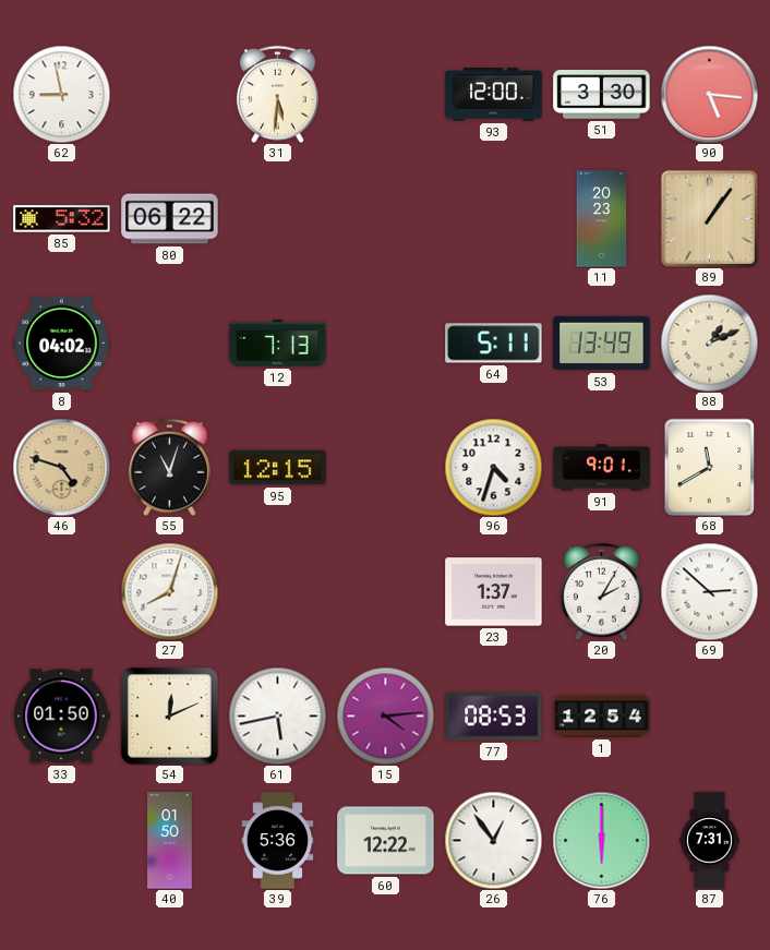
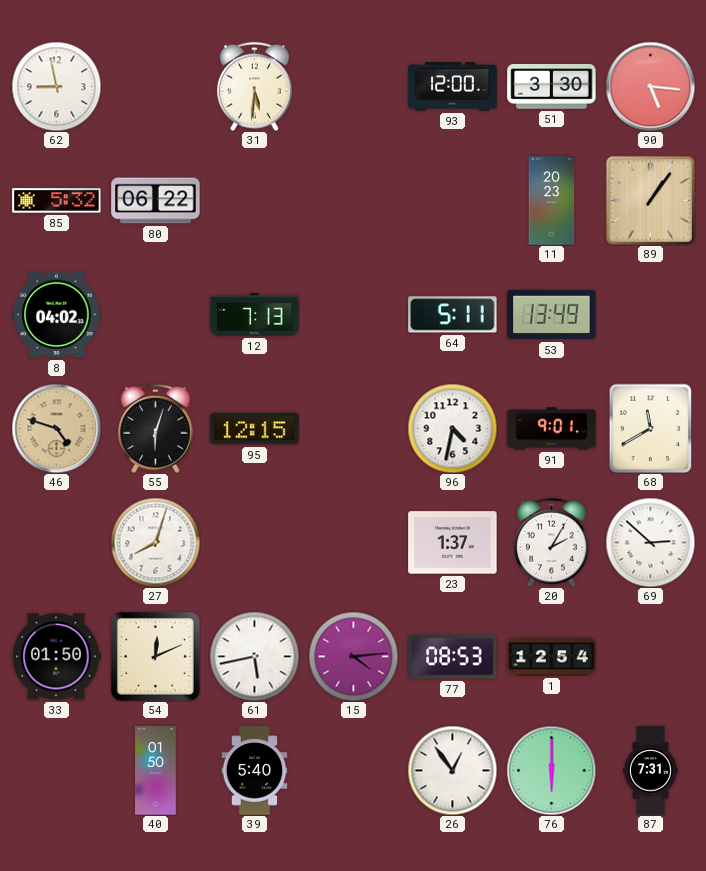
88: 1:11 -> none
55: 11:03 -> 6:03
96: 4:33 -> 4:32
39: 5:36 -> 5:40
60: 12:22 -> none
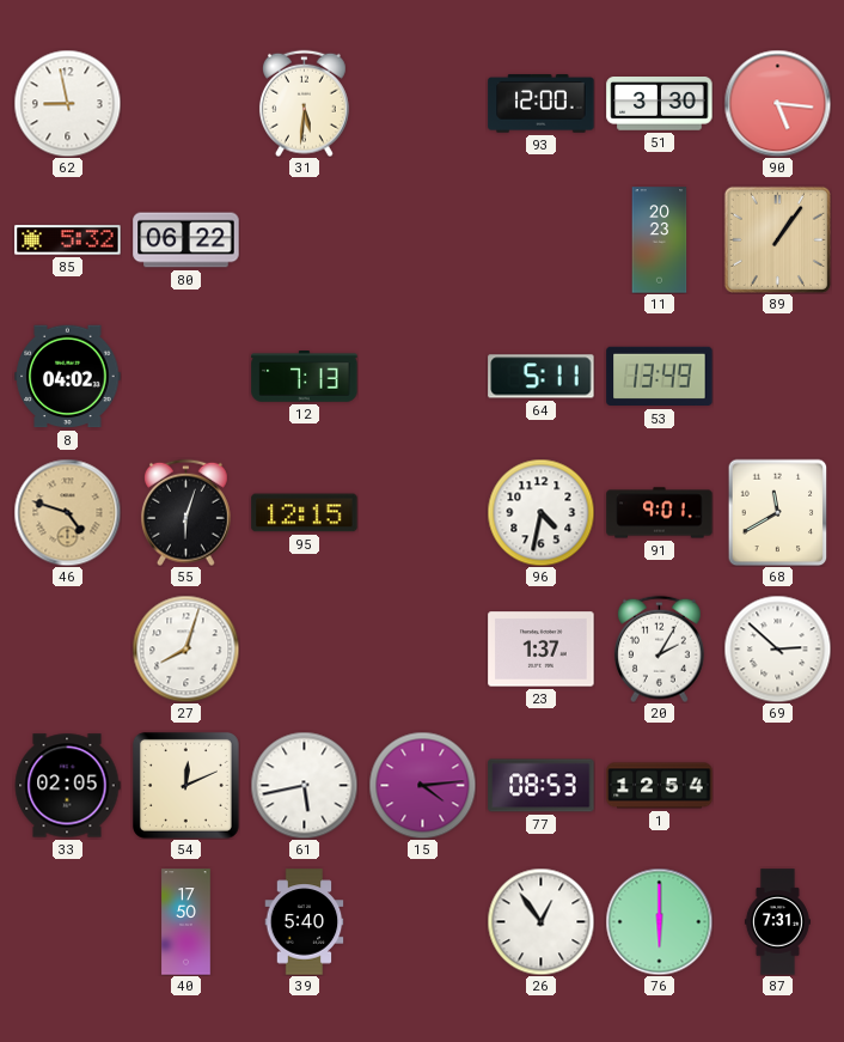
33: 01:50 -> 02:05
40: 01:50 -> 17:50
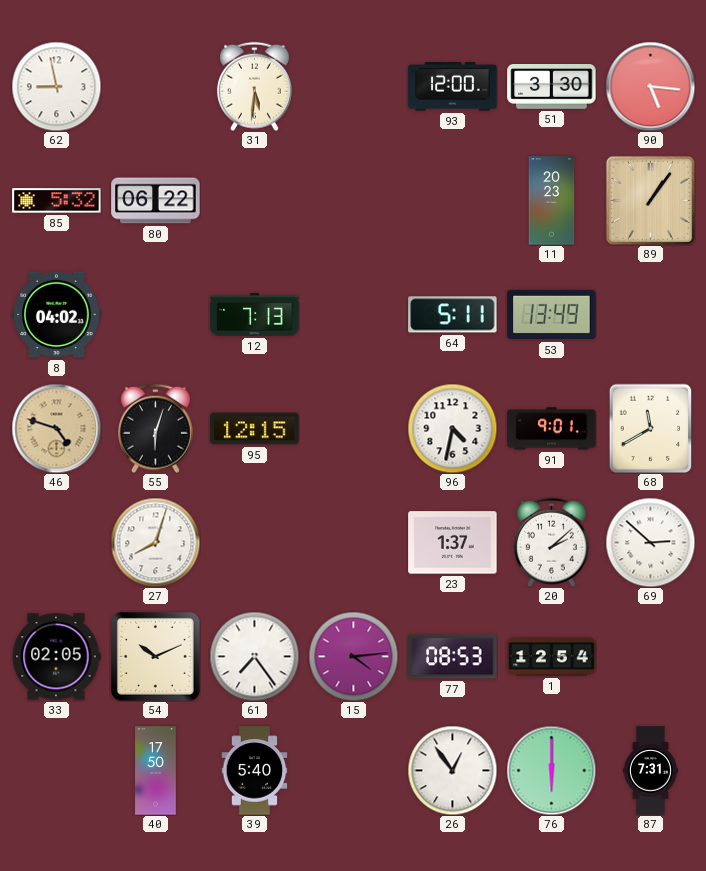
20: 2:05 -> 2:08
54: 12:11 -> 10:11
61: 5:43 -> 7:24
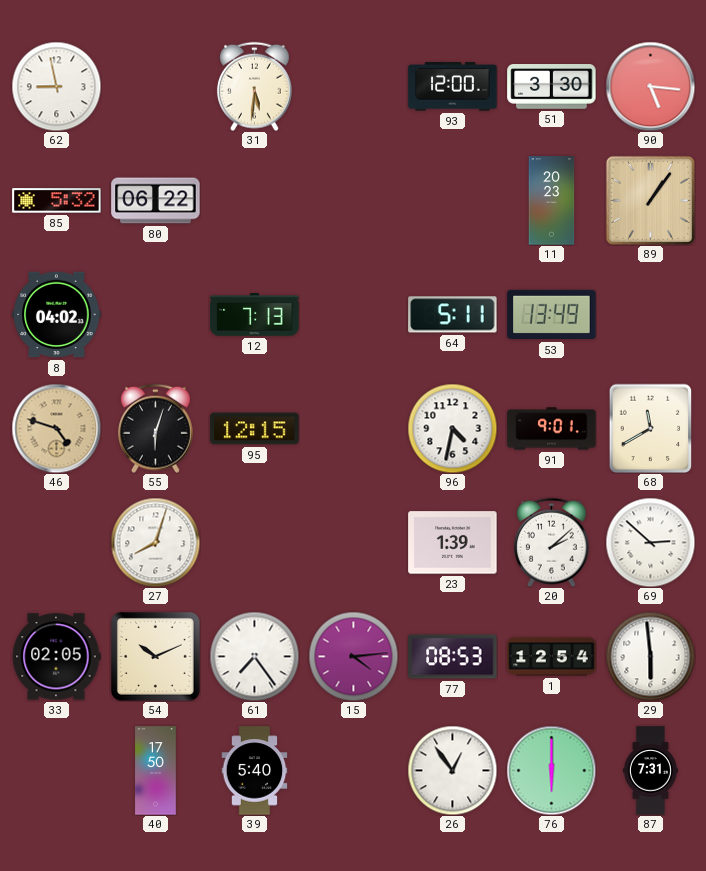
23: 1:37 -> 1:39
29: none -> 5:59
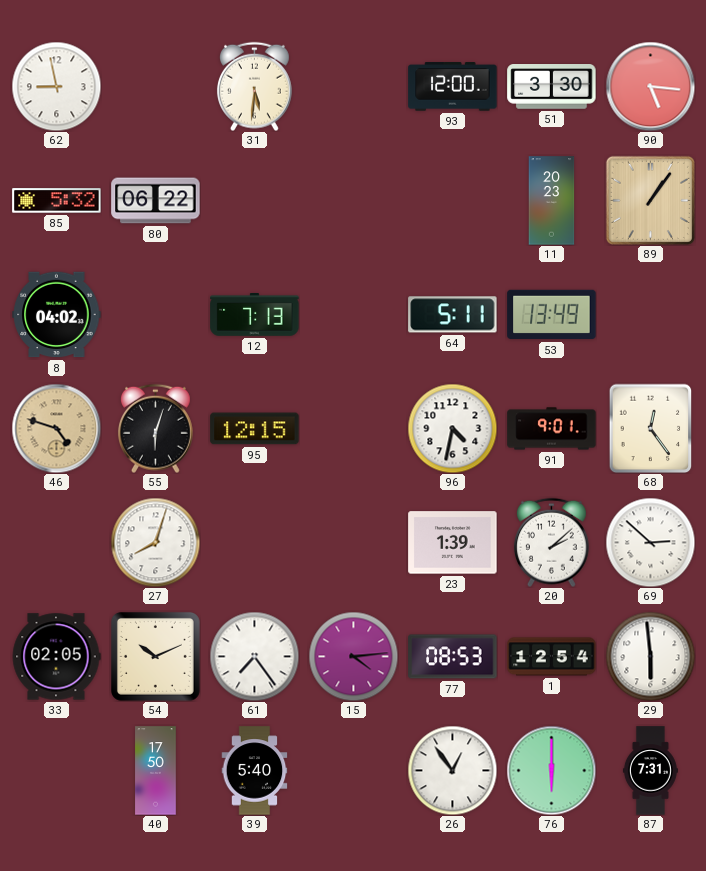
68: 11:40 -> 12:24
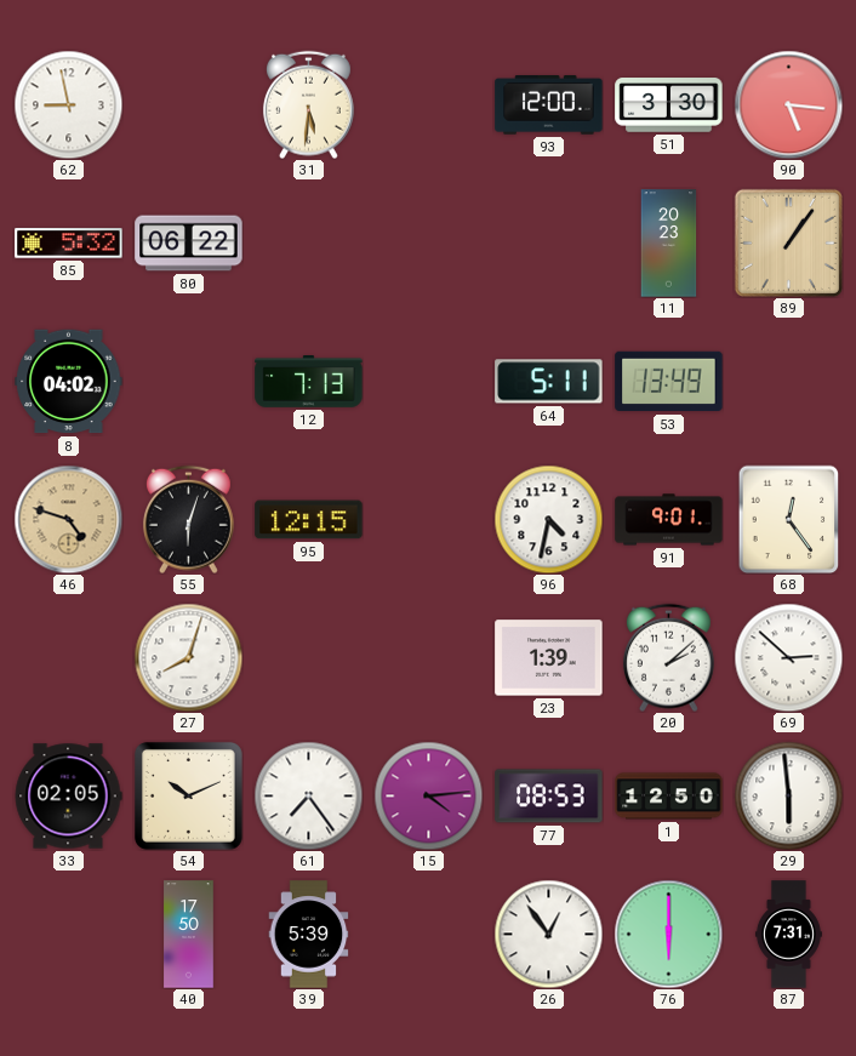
1: 12:54 -> 12:50
39: 5:40 -> 5:39
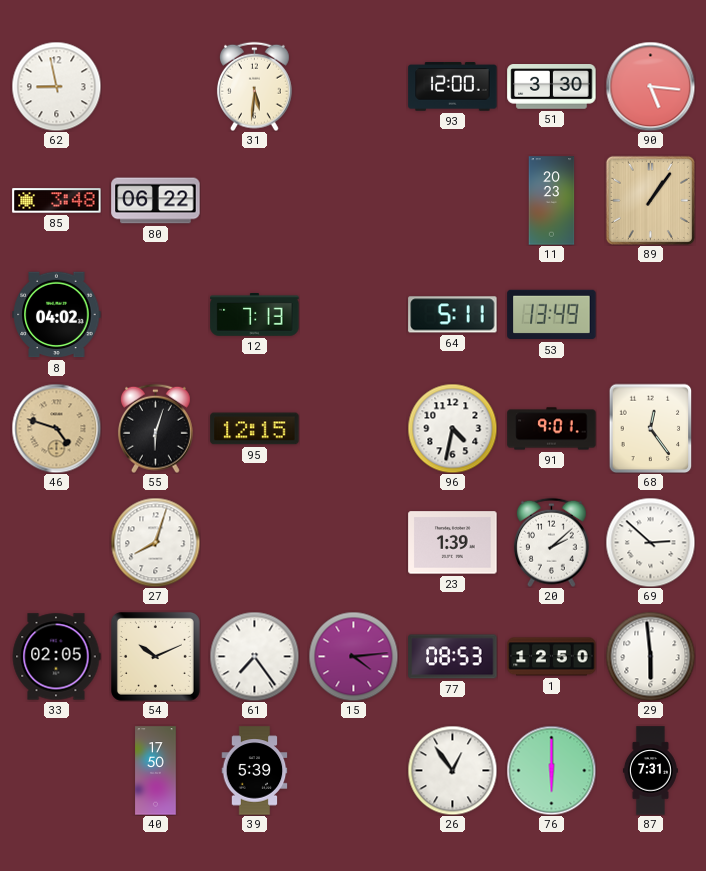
85: 5:32 -> 3:48
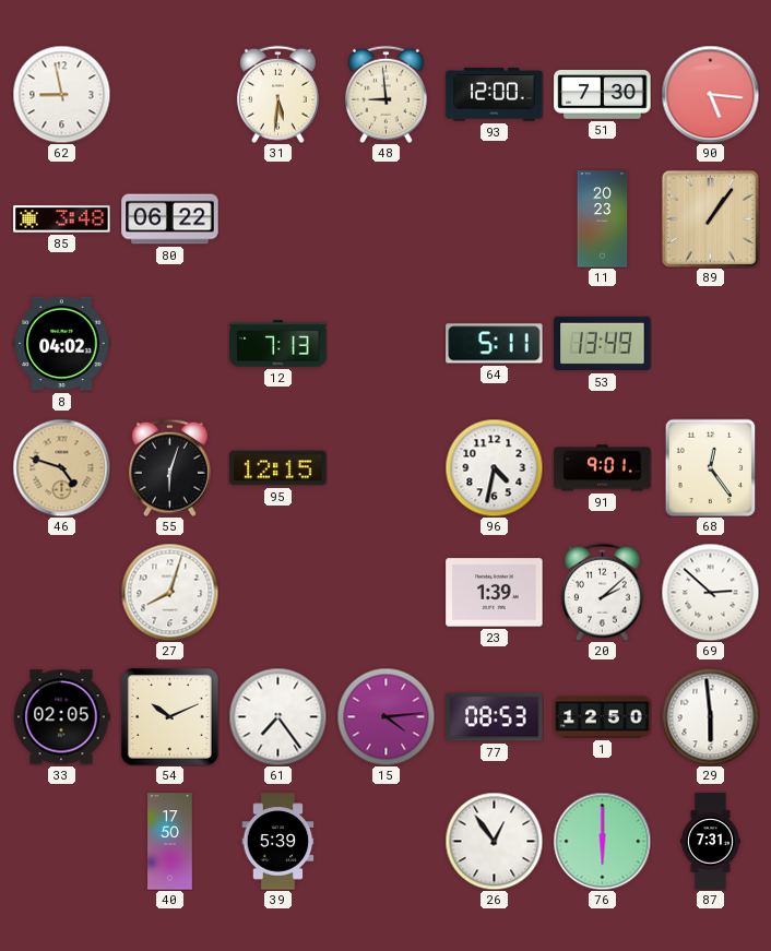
48: none -> 8:59
51: 3:30 -> 7:30
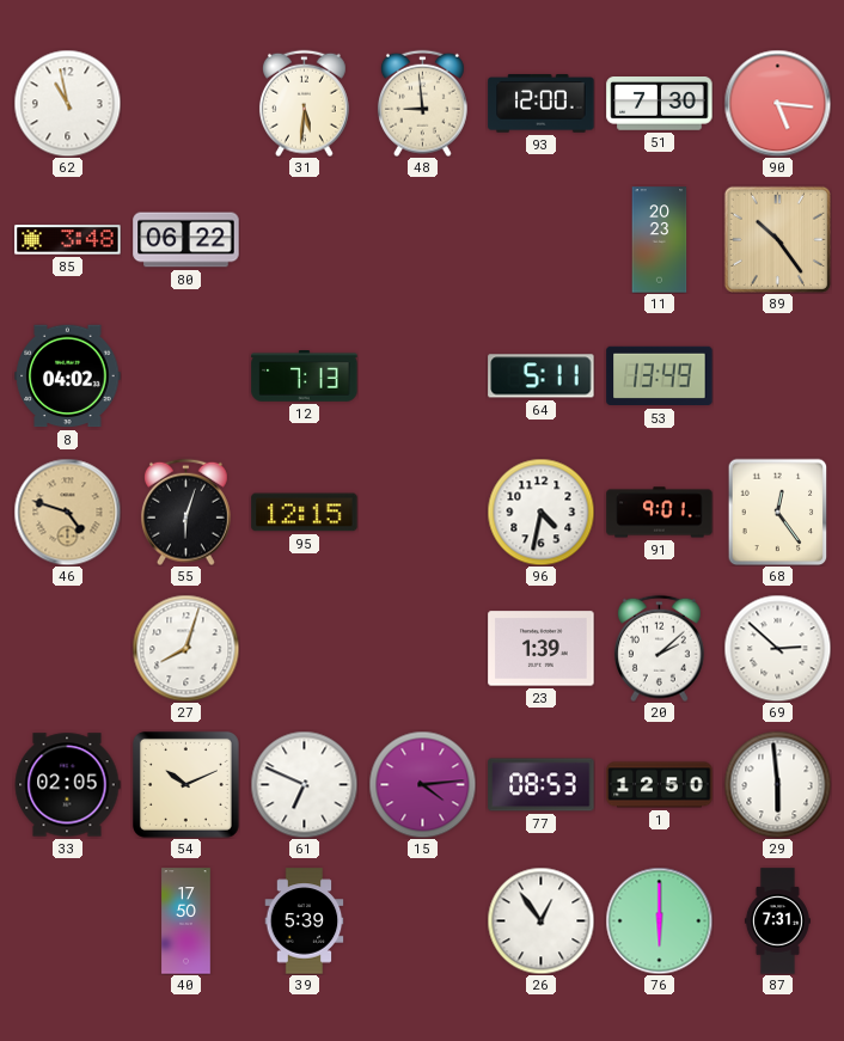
62: 8:58 -> 10:58
89: 1:06 -> 10:24
61: 7:24 -> 6:49
